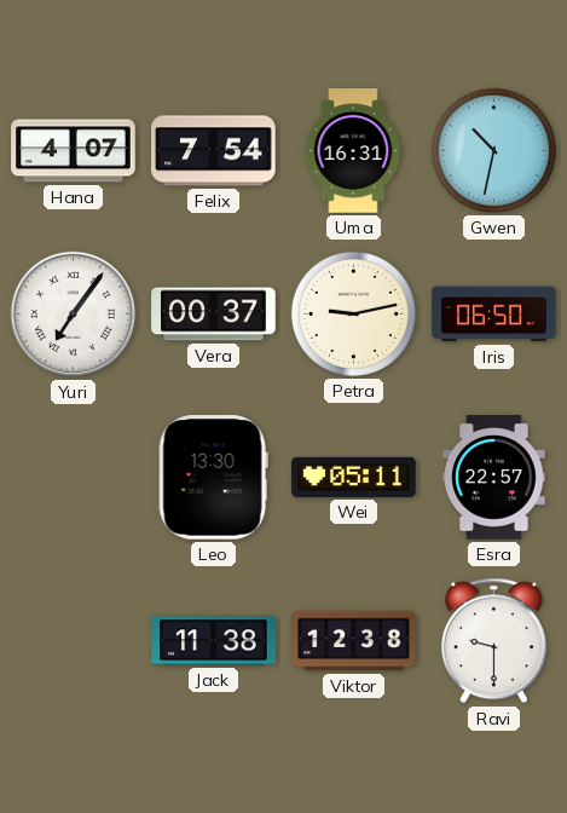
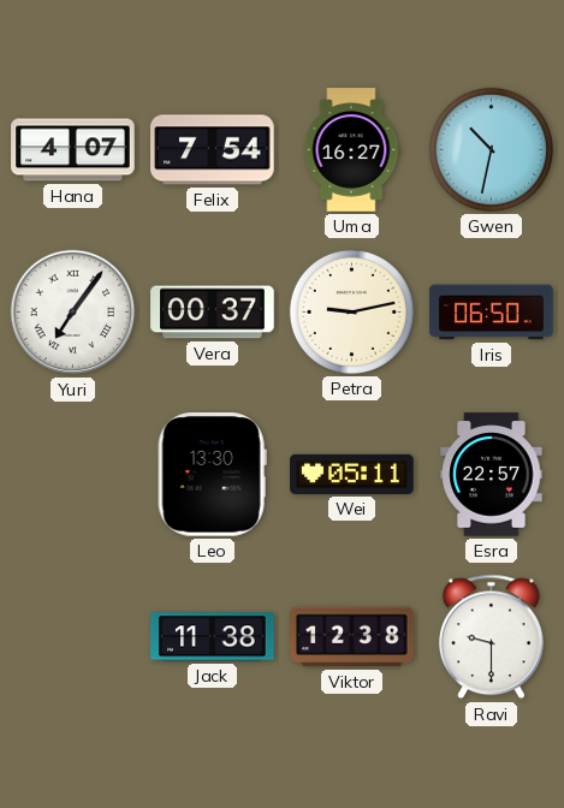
Uma: 16:31 -> 16:27
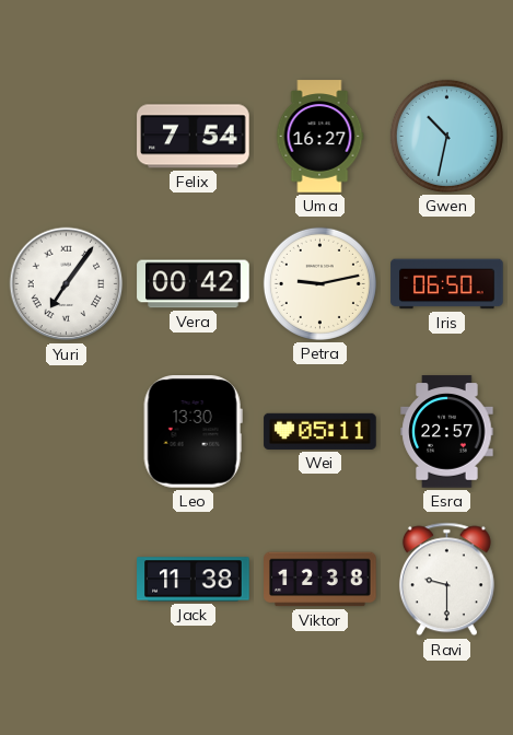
Hana: 4:07 -> none
Vera: 00:37 -> 00:42
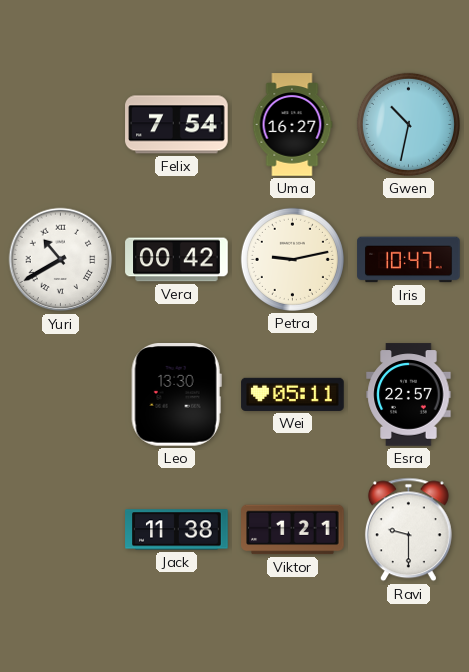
Yuri: 7:06 -> 10:40
Iris: 06:50 -> 10:47
Viktor: 12:38 -> 1:21
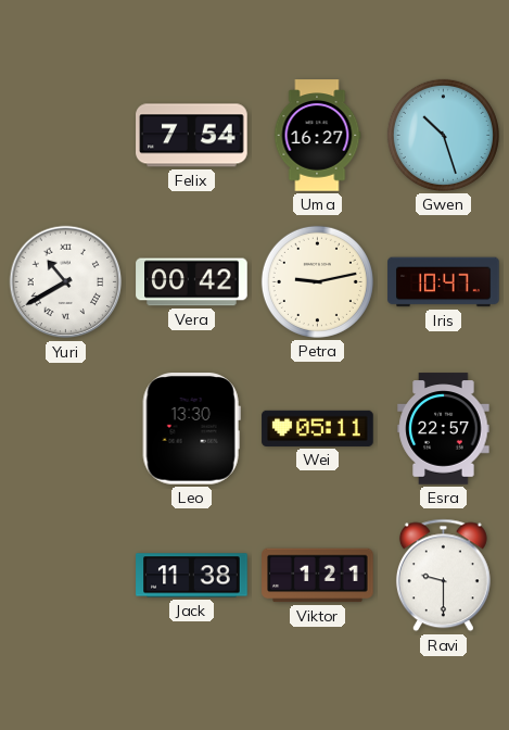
Gwen: 10:32 -> 10:27
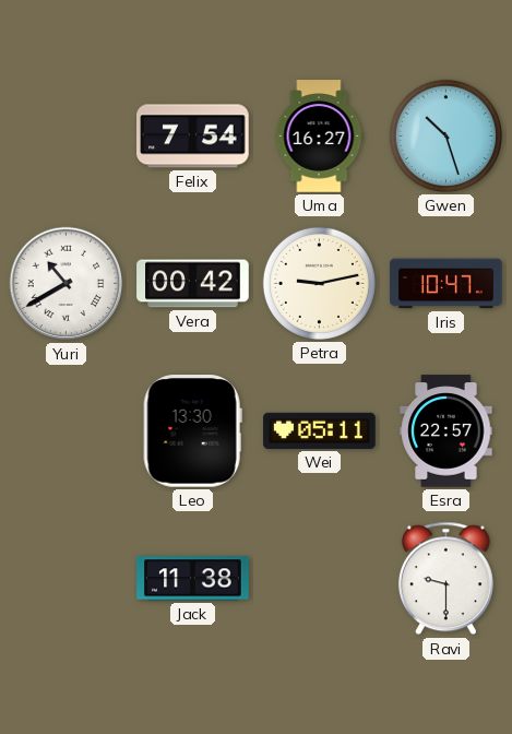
Viktor: 1:21 -> none
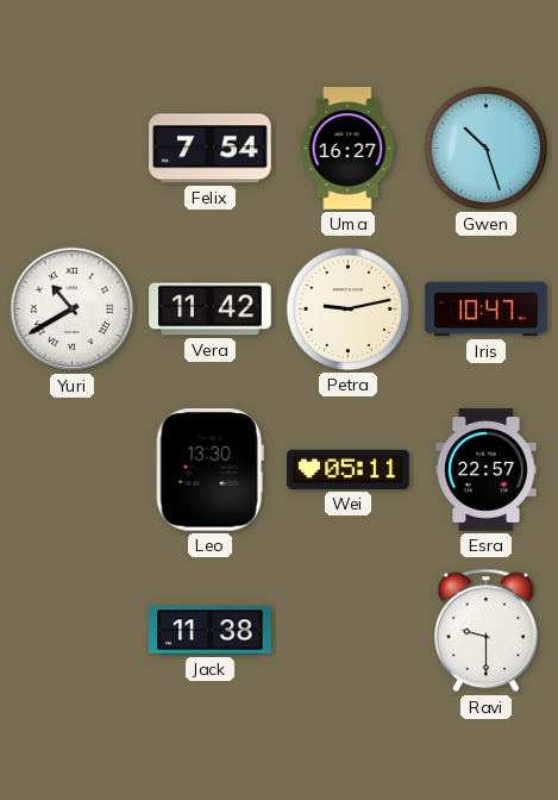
Vera: 00:42 -> 11:42
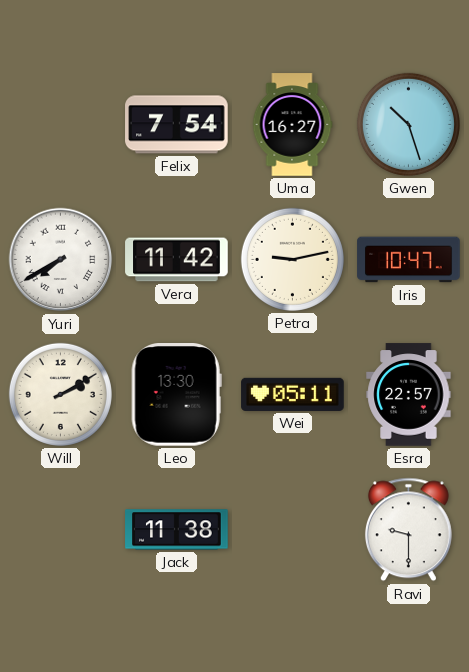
Yuri: 10:40 -> 7:40
Will: none -> 2:10
